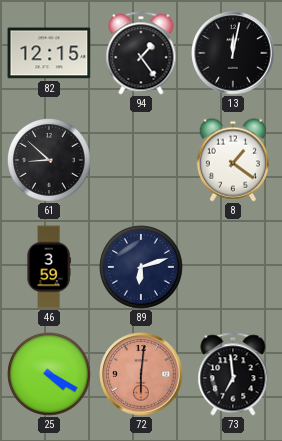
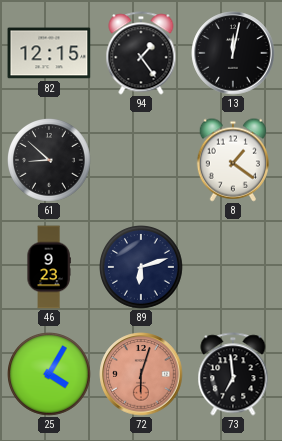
46: 3:59 -> 9:23
25: 4:20 -> 4:05
72: 6:01 -> 6:03
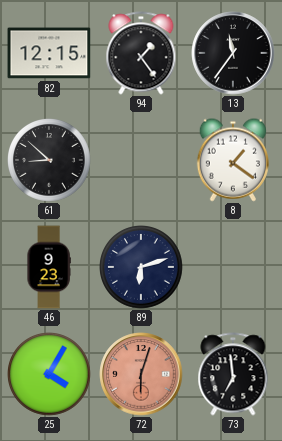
13: 12:02 -> 11:36
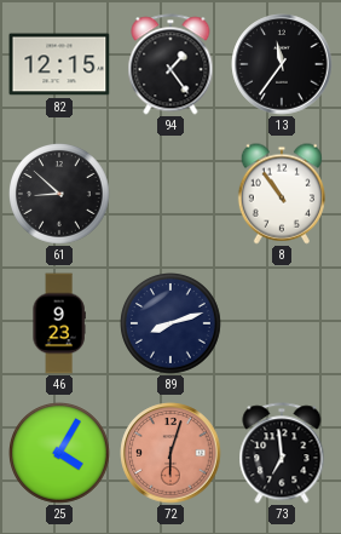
8: 1:21 -> 10:54
89: 6:12 -> 8:12
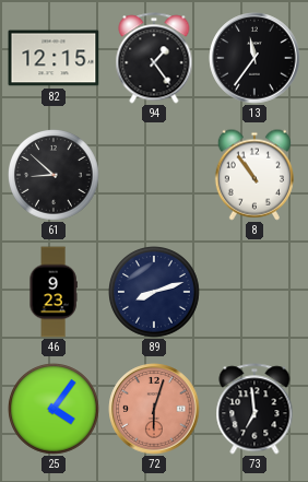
25: 4:05 -> 4:06
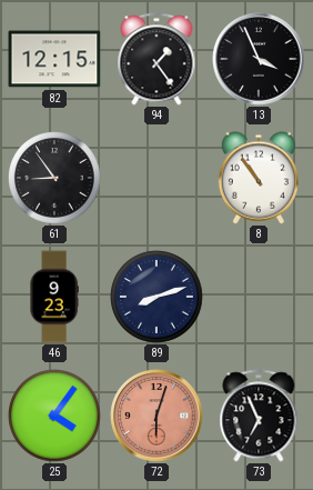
13: 11:36 -> 3:56
61: 8:52 -> 8:54
73: 6:59 -> 6:56
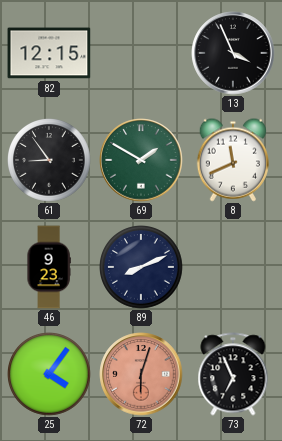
94: 1:24 -> none
69: none -> 1:50
8: 10:54 -> 11:41
89: 8:12 -> 8:11
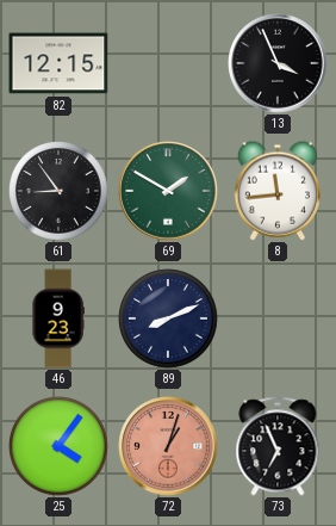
8: 11:41 -> 11:44
72: 6:03 -> 1:03
